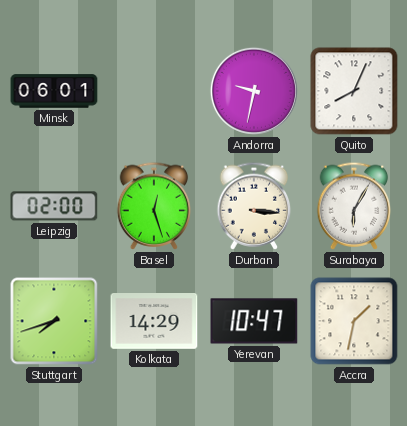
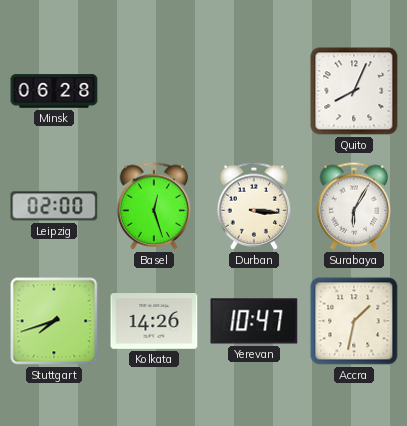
Minsk: 06:01 -> 06:28
Andorra: 9:32 -> none
Kolkata: 14:29 -> 14:26
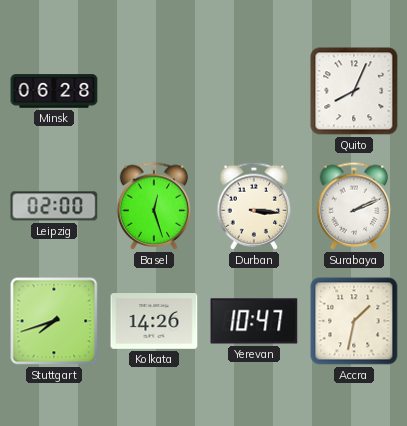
Surabaya: 6:05 -> 2:11
